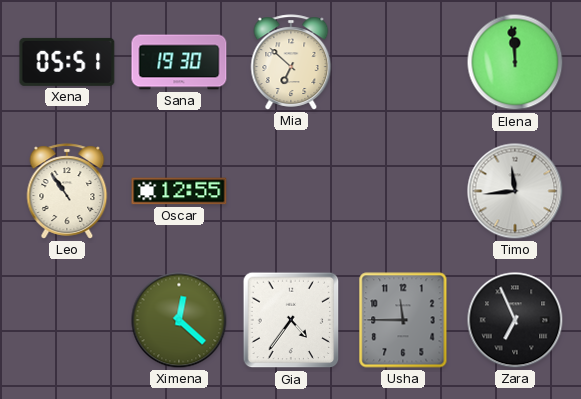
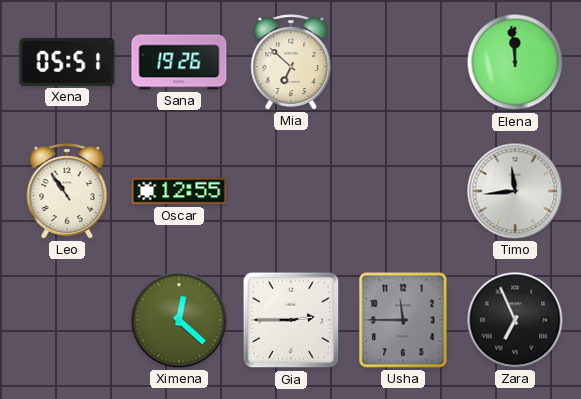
Sana: 19:30 -> 19:26
Gia: 4:36 -> 2:45
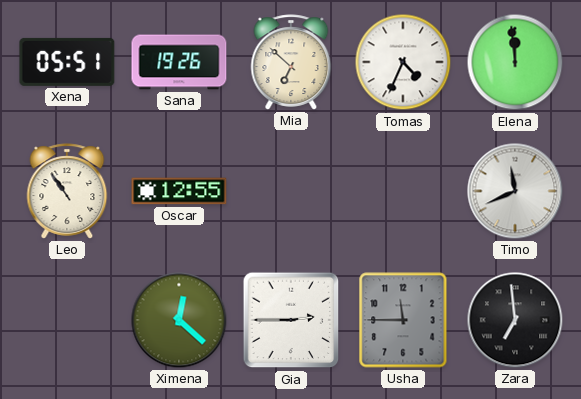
Tomas: none -> 4:34
Timo: 11:44 -> 11:41
Zara: 6:56 -> 6:59
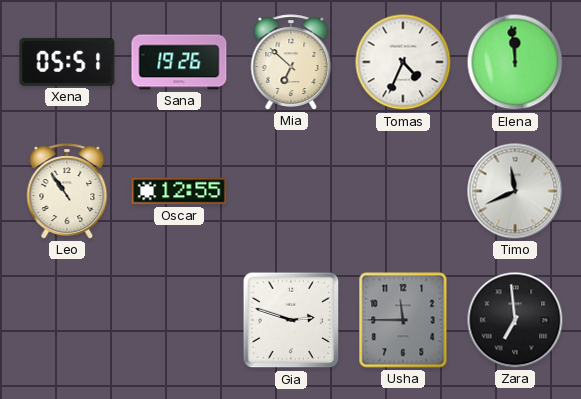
Ximena: 12:22 -> none
Gia: 2:45 -> 2:48
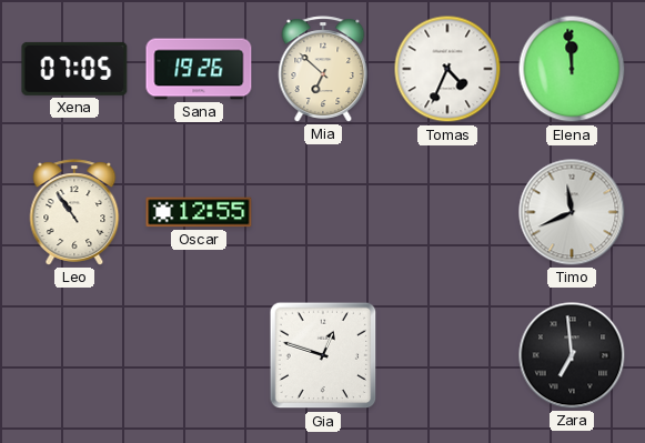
Xena: 05:51 -> 07:05
Gia: 2:48 -> 12:48
Usha: 11:45 -> none
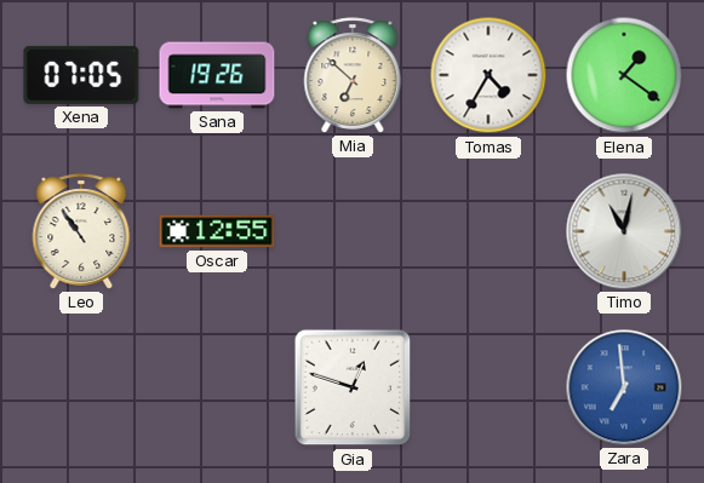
Tomas: 4:34 -> 4:35
Elena: 11:59 -> 1:21
Timo: 11:41 -> 11:02
Zara dial: black -> blue
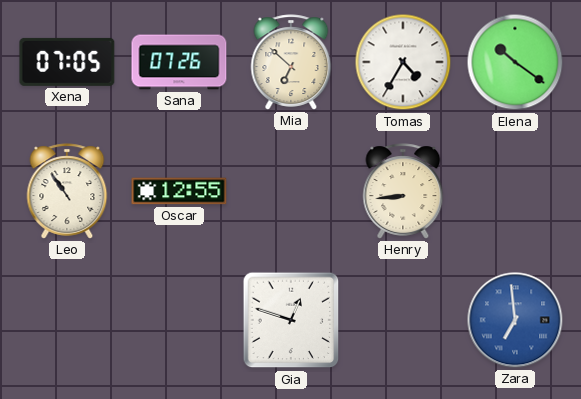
Sana: 19:26 -> 07:26
Elena: 1:21 -> 10:21
Henry: none -> 8:44
Timo: 11:02 -> none
